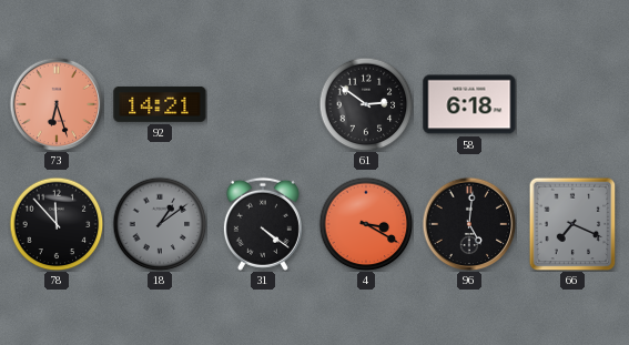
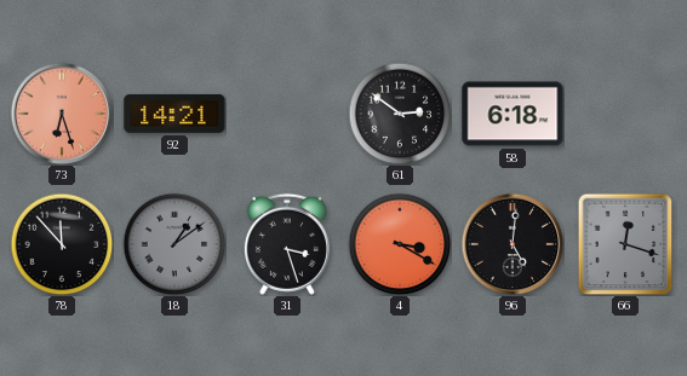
31: 4:21 -> 3:27
66: 7:19 -> 12:18
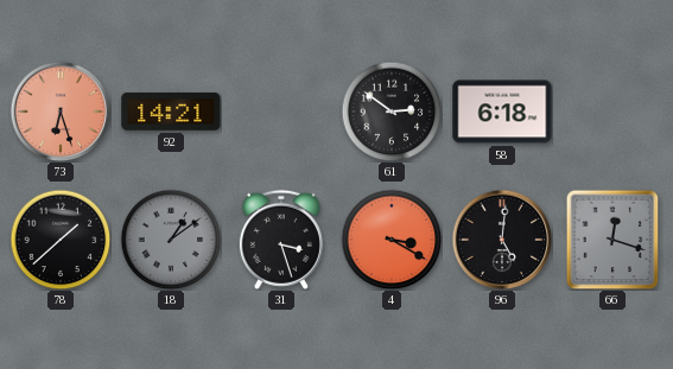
78: 11:53 -> 1:38
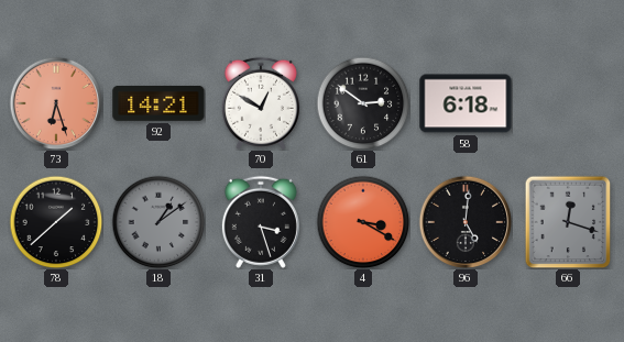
70: none -> 12:50
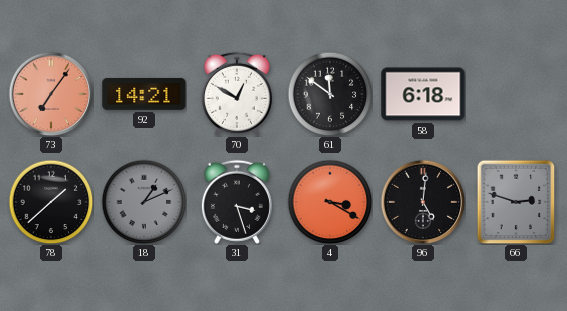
73: 6:27 -> 7:06
61: 2:51 -> 11:51
18: 1:09 -> 1:11
66: 12:18 -> 2:48
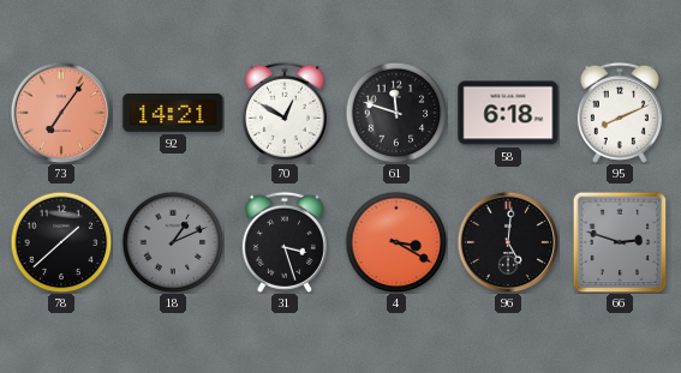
61: 11:51 -> 11:48
95: none -> 8:11
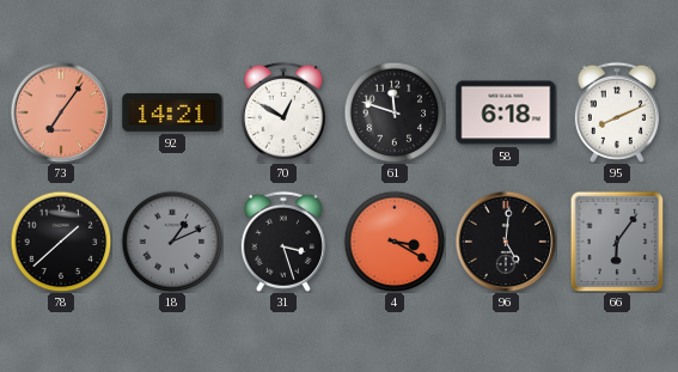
66: 2:48 -> 6:06
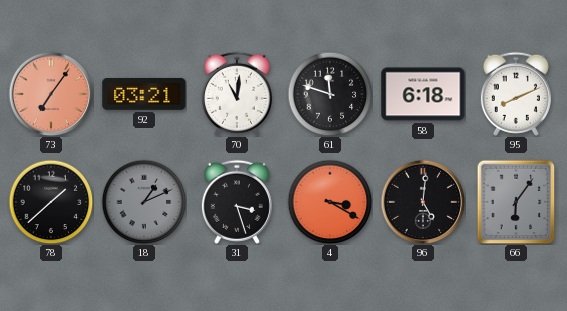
92: 14:21 -> 03:21
70: 12:50 -> 11:01
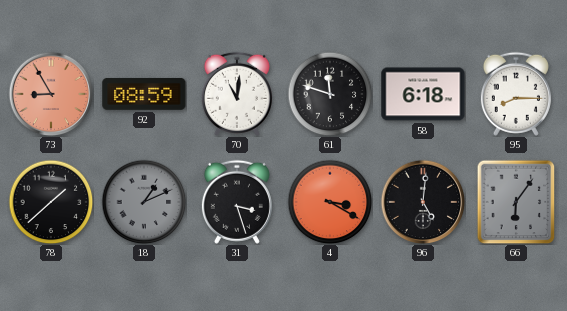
73: 7:06 -> 8:55
92: 03:21 -> 08:59
95: 8:11 -> 8:15
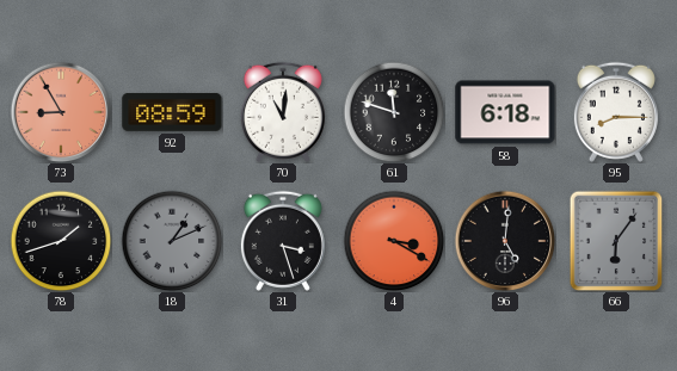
78: 1:38 -> 1:42
